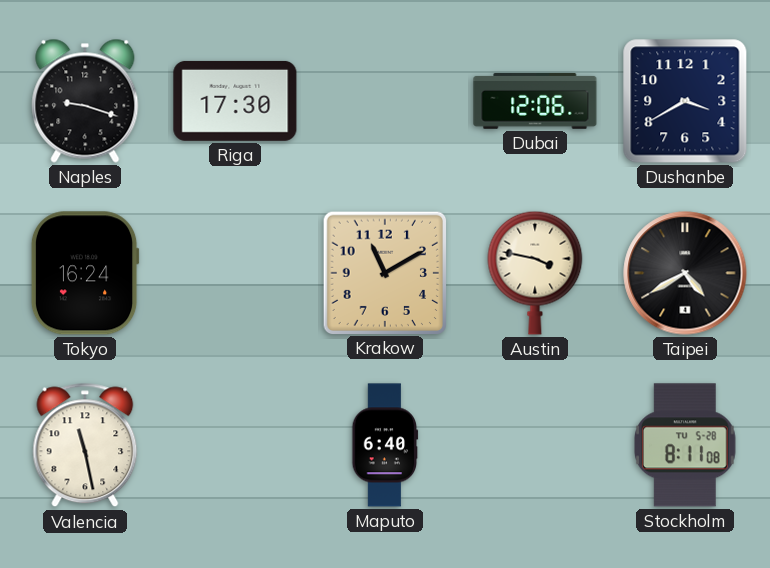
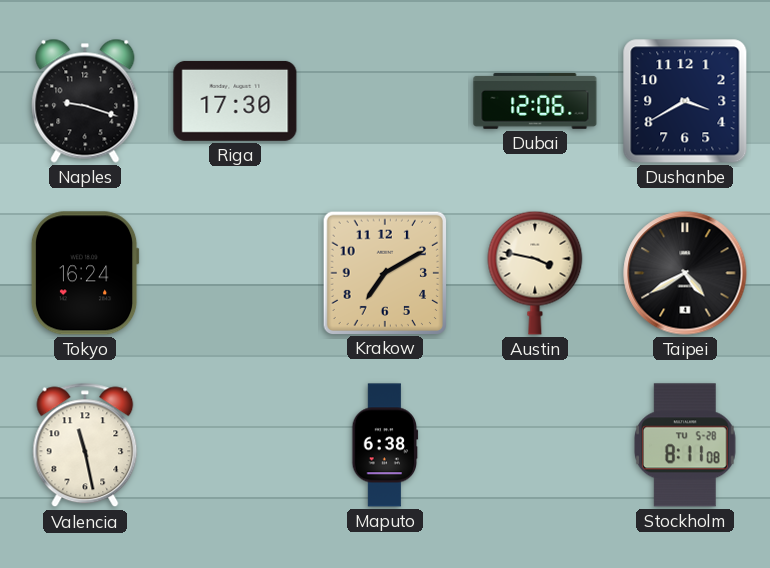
Krakow: 11:10 -> 7:10
Maputo: 6:40 -> 6:38
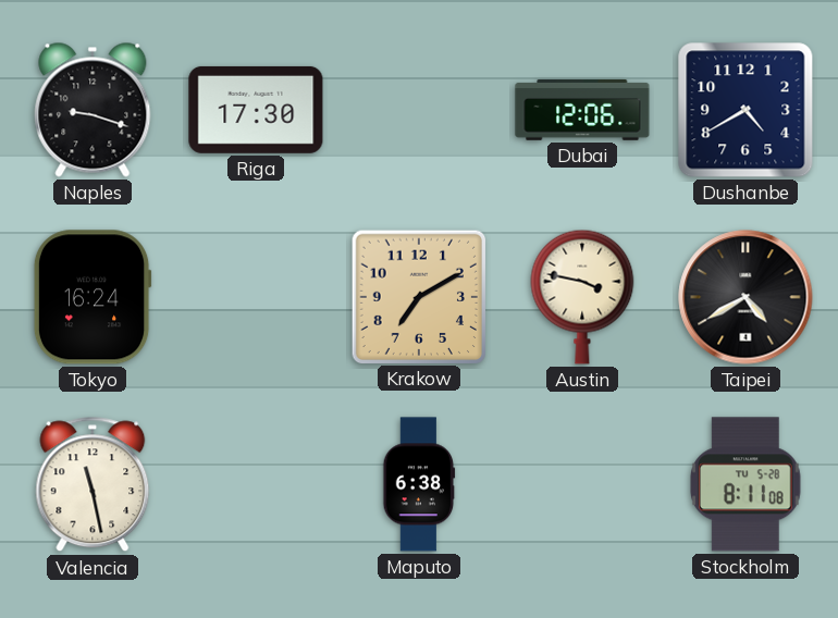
Dushanbe: 3:40 -> 4:40
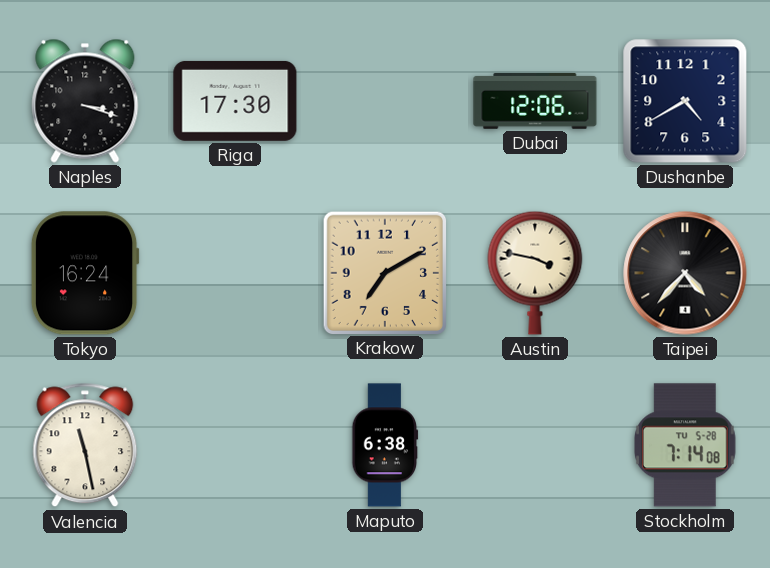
Naples: 9:18 -> 3:18
Taipei: 4:40 -> 4:37
Stockholm: 8:11 -> 7:14
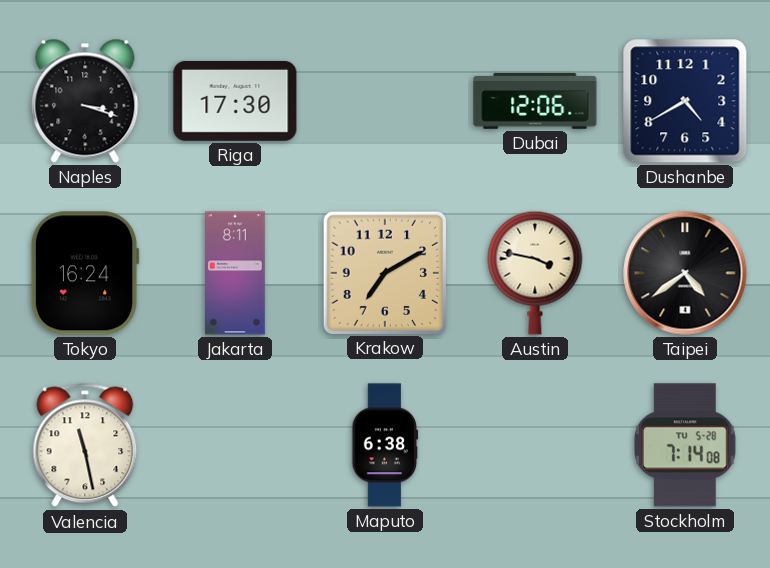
Jakarta: none -> 8:11
Taipei: 4:37 -> 4:39
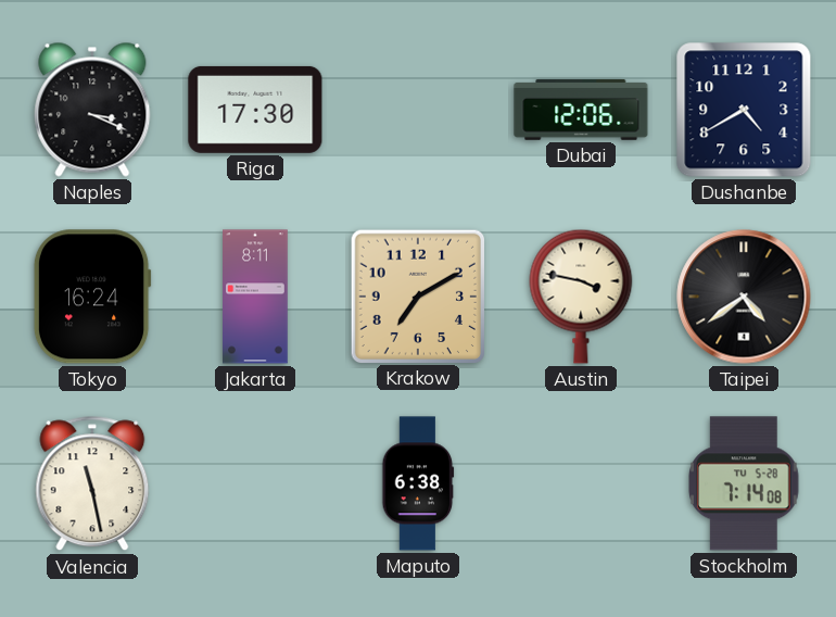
Naples: 3:18 -> 3:19
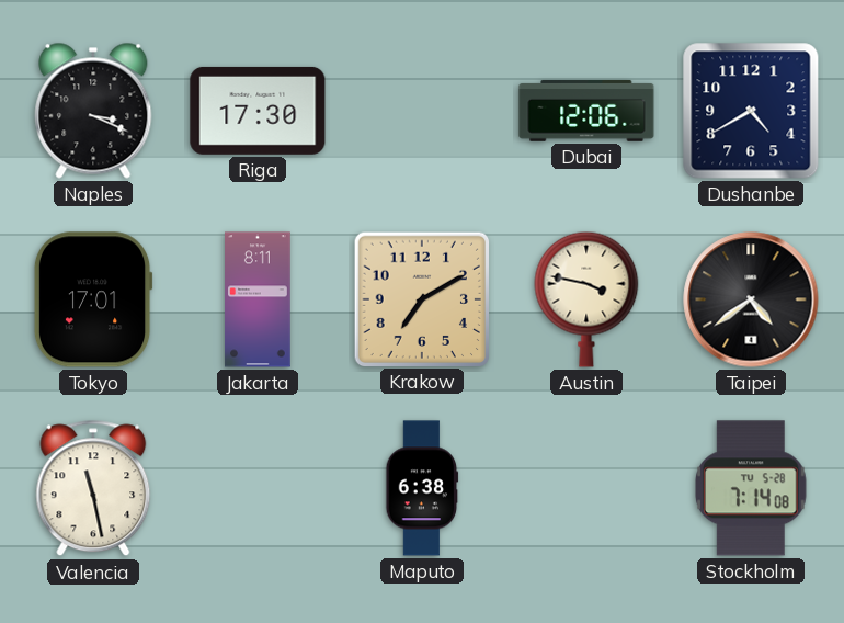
Tokyo: 16:24 -> 17:01
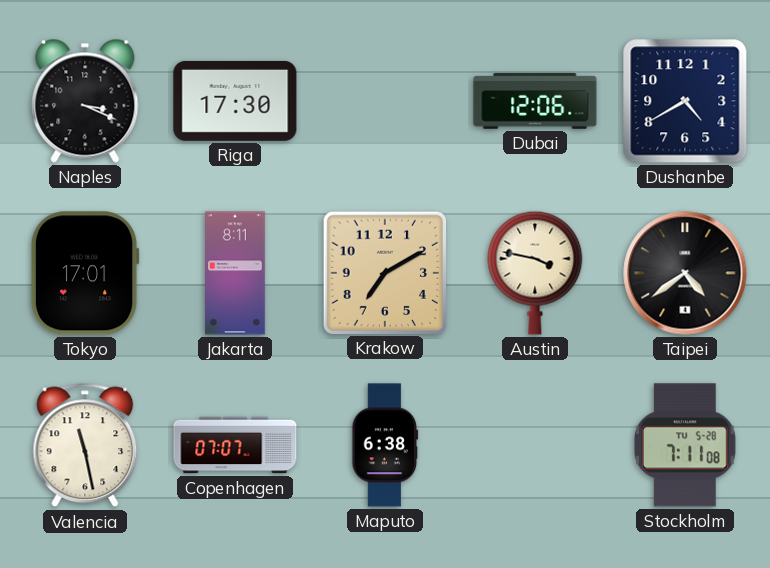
Copenhagen: none -> 07:07
Stockholm: 7:14 -> 7:11
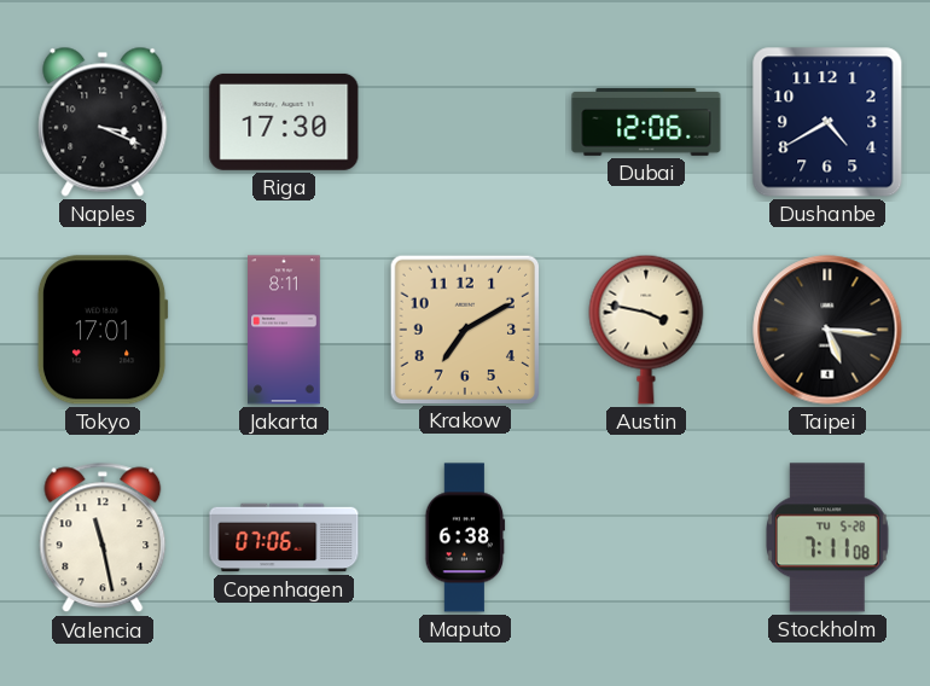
Taipei: 4:39 -> 5:16
Copenhagen: 07:07 -> 07:06
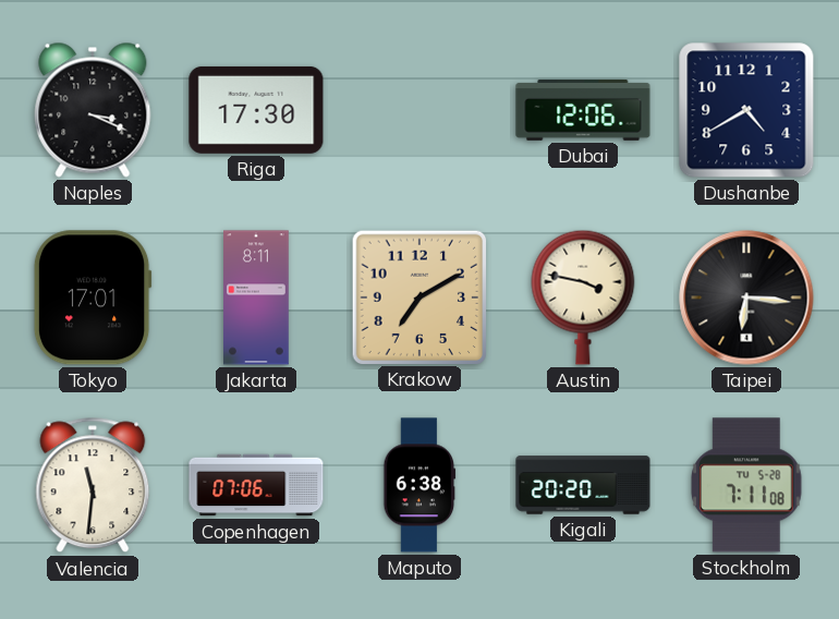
Taipei: 5:16 -> 6:16
Valencia: 11:28 -> 11:31
Kigali: none -> 20:20
